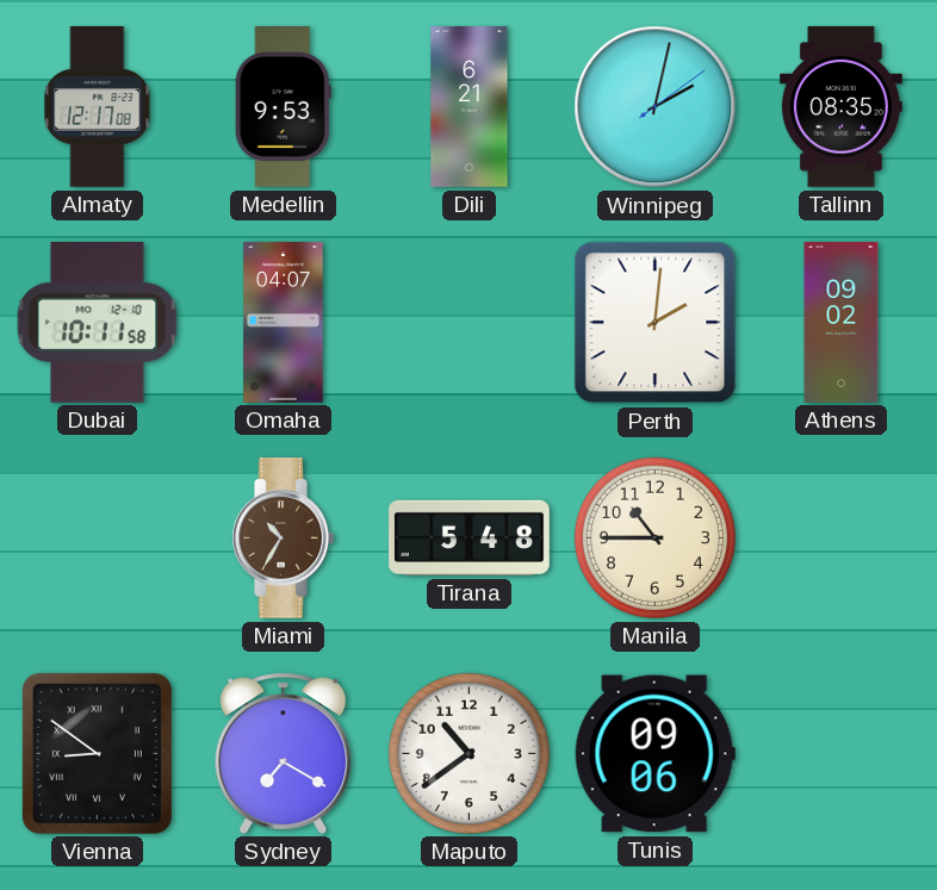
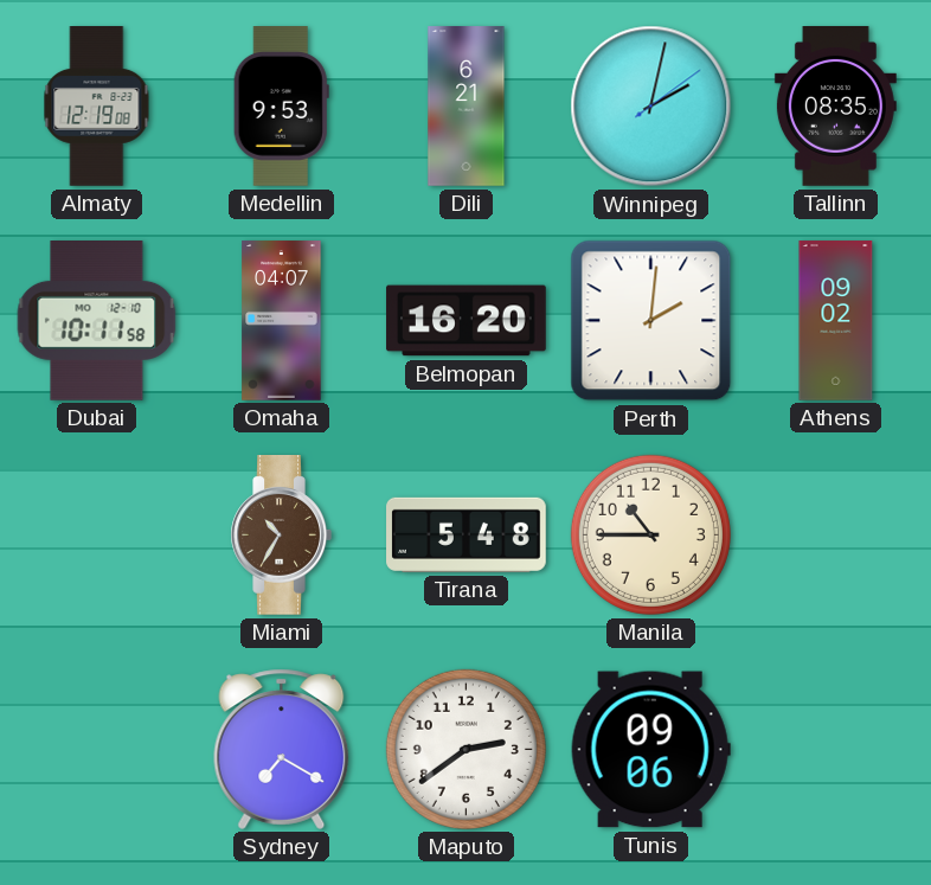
Almaty: 12:17 -> 12:19
Belmopan: none -> 16:20
Vienna: 8:51 -> none
Maputo: 10:39 -> 2:39
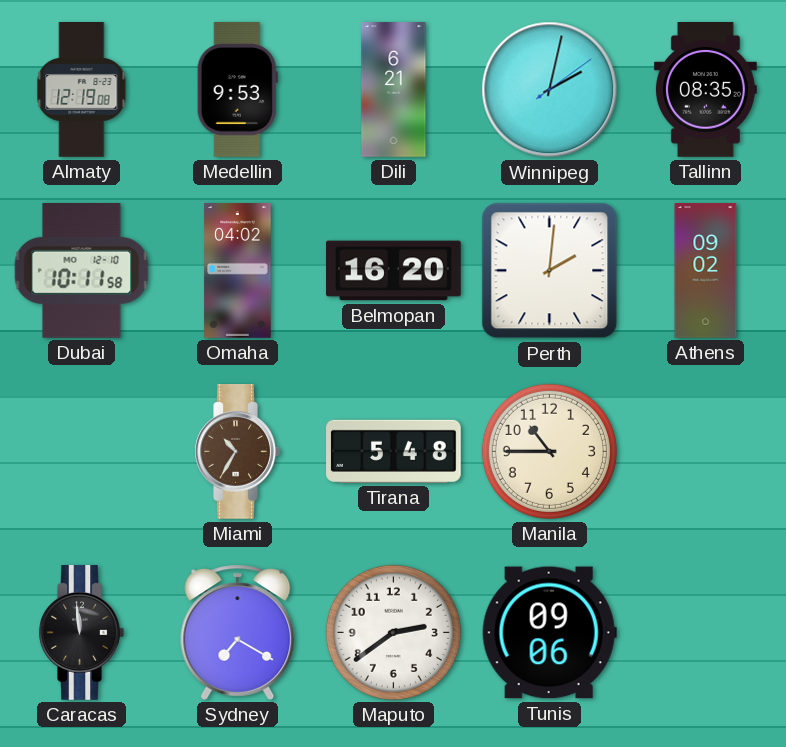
Omaha: 04:07 -> 04:02
Caracas: none -> 11:59
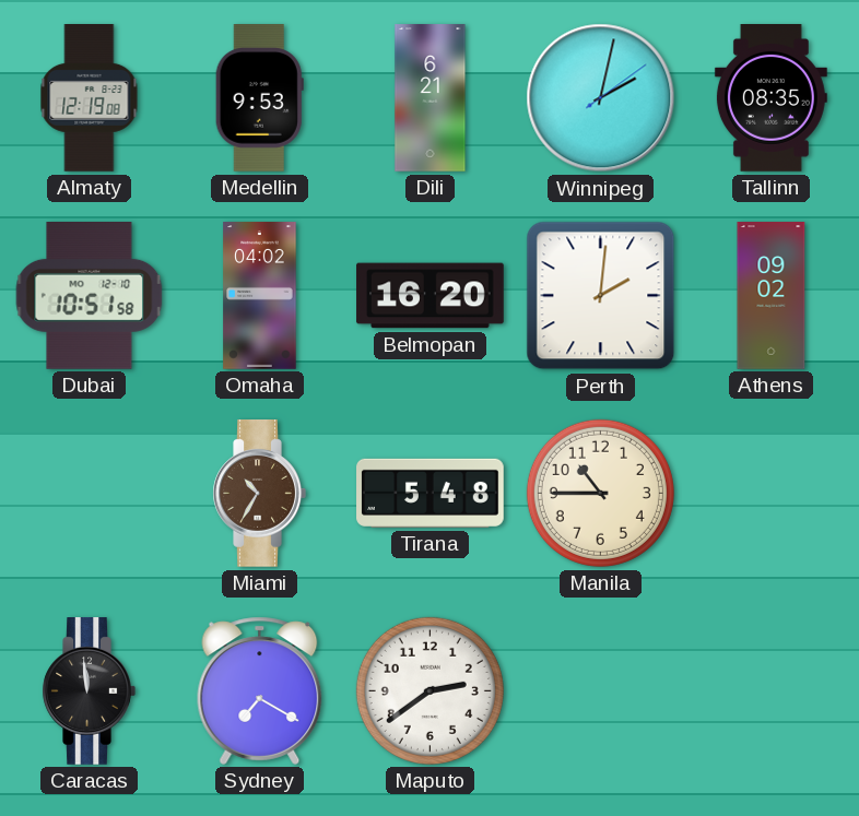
Dubai: 10:11 -> 10:51
Tunis: 09:06 -> none
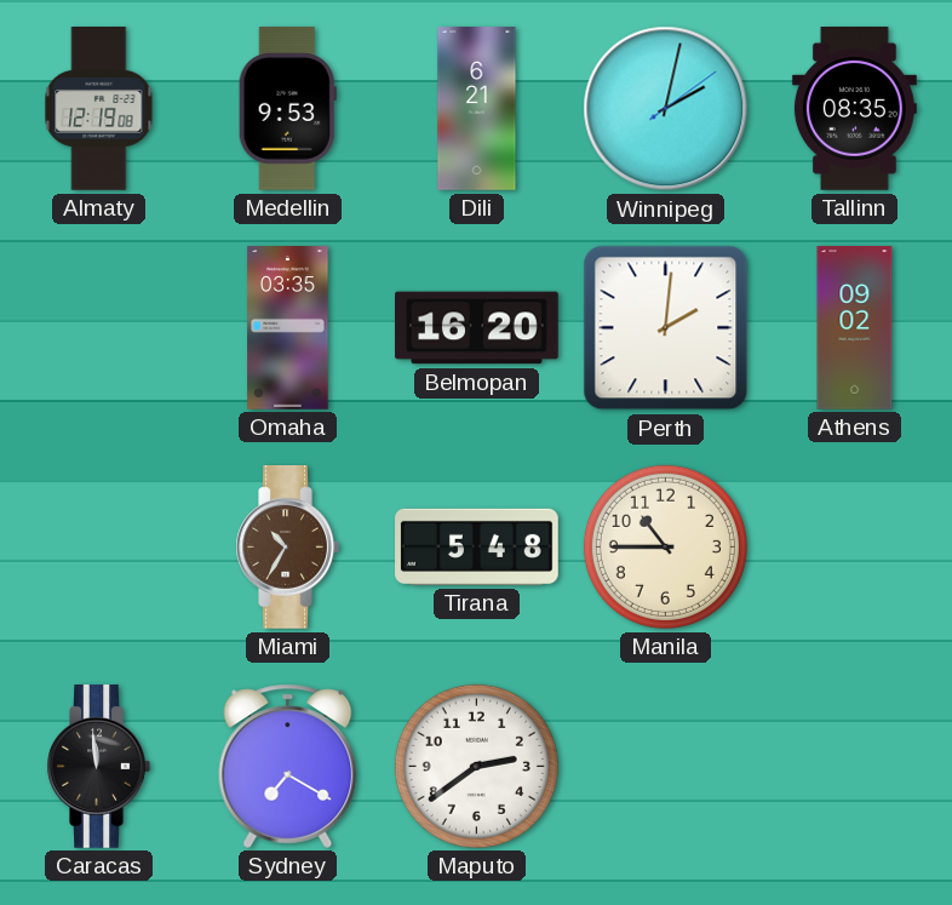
Dubai: 10:51 -> none
Omaha: 04:02 -> 03:35
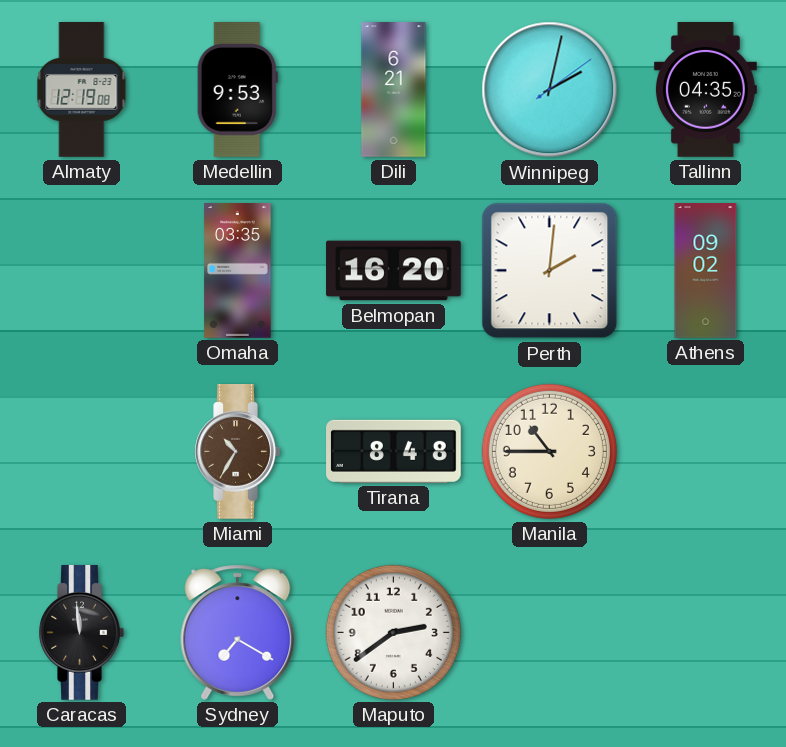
Tallinn: 08:35 -> 04:35
Tirana: 5:48 -> 8:48
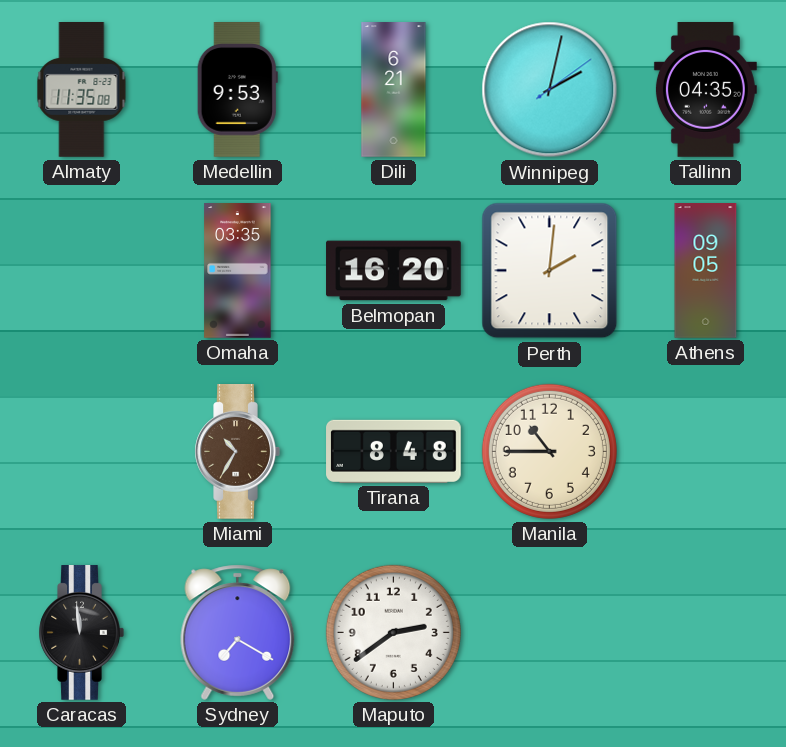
Almaty: 12:19 -> 11:35
Athens: 09:02 -> 09:05
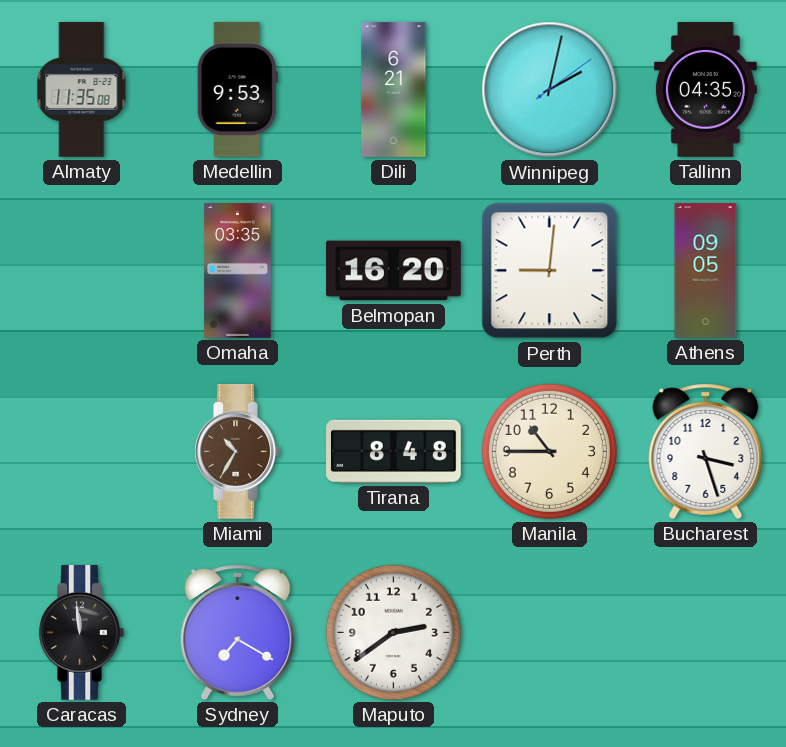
Perth: 2:01 -> 9:01
Bucharest: none -> 3:27
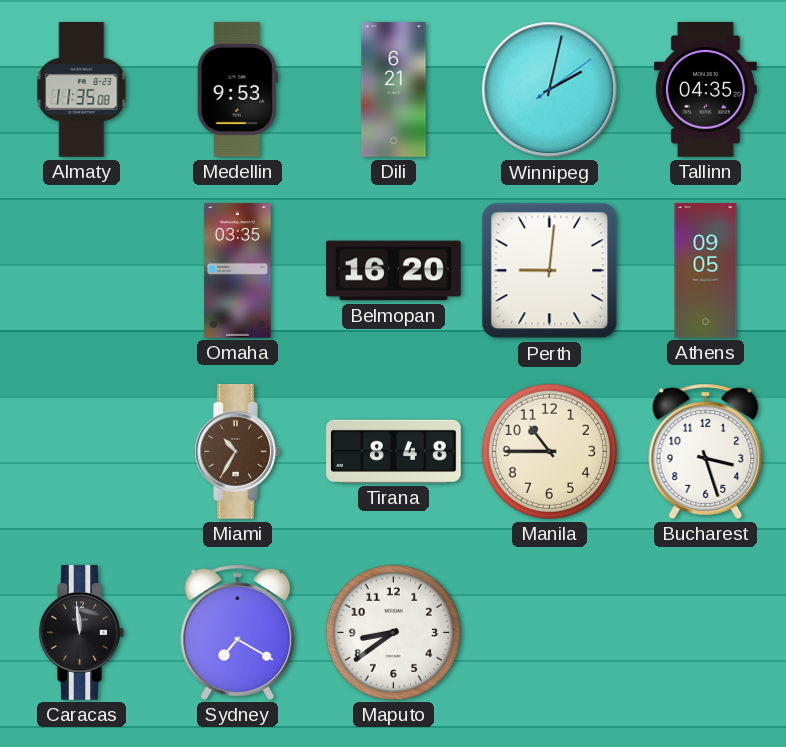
Maputo: 2:39 -> 8:39
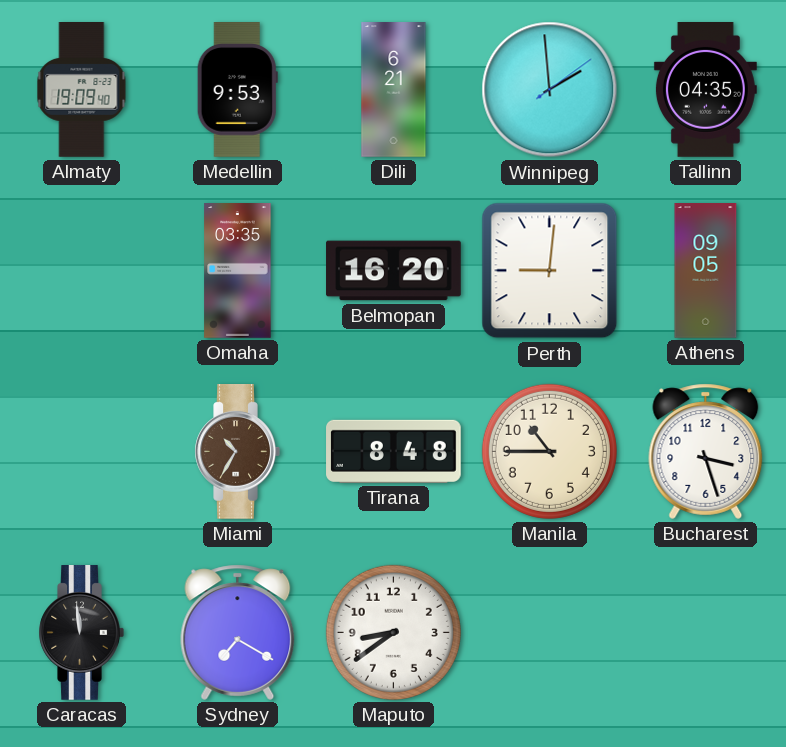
Almaty: 11:35 -> 19:09
Winnipeg: 2:02 -> 1:59
